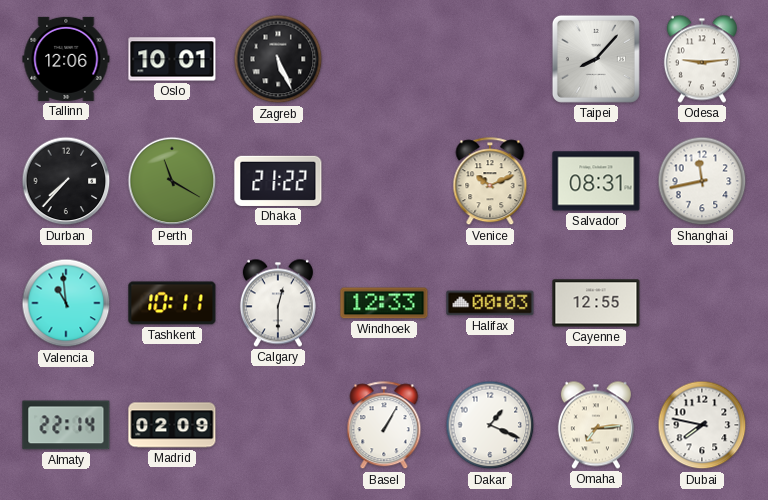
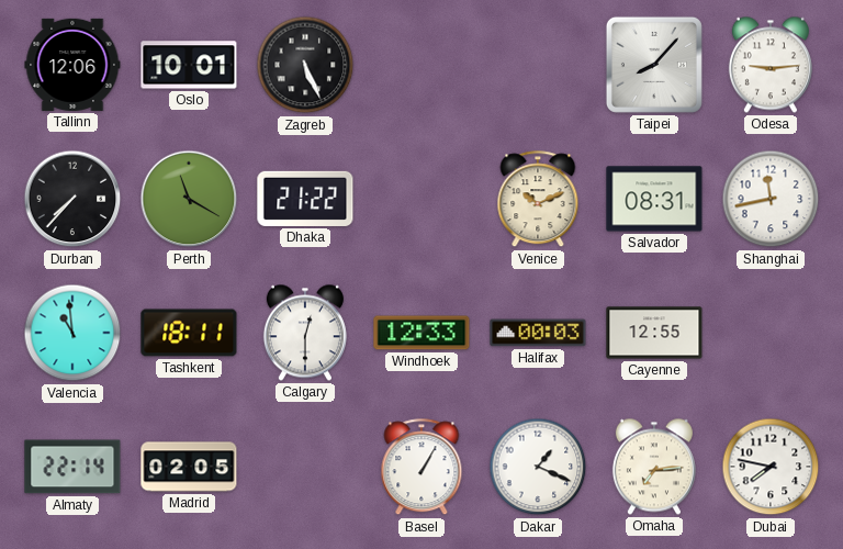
Tashkent: 10:11 -> 18:11
Madrid: 02:09 -> 02:05
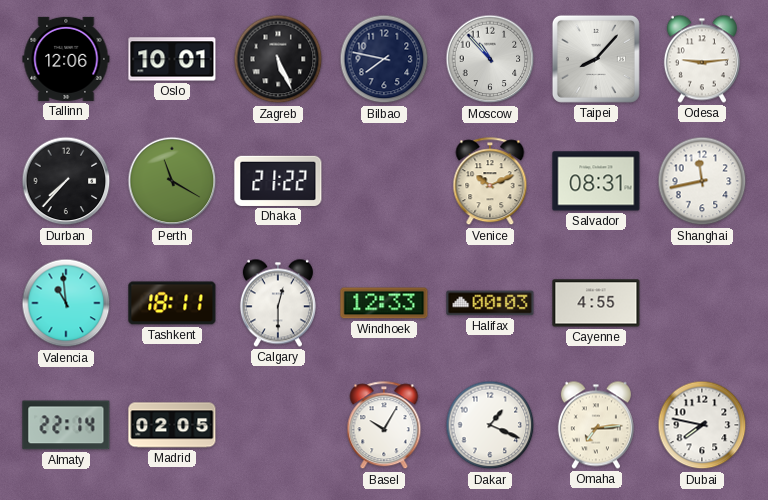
Bilbao: none -> 7:47
Moscow: none -> 10:53
Cayenne: 12:55 -> 4:55
Basel: 1:05 -> 10:05
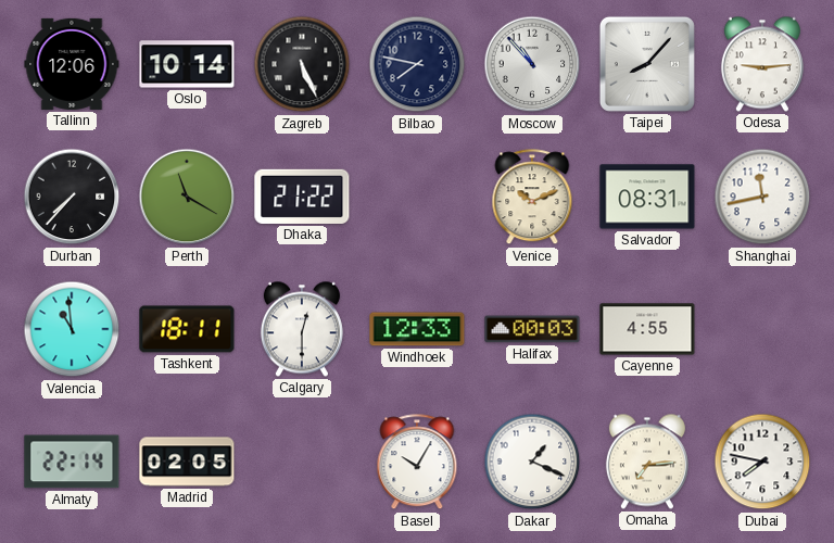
Oslo: 10:01 -> 10:14
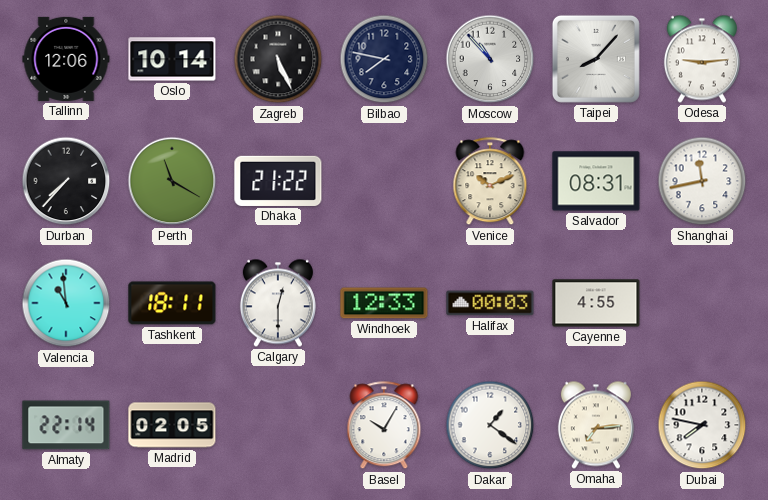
Dakar: 1:19 -> 1:21
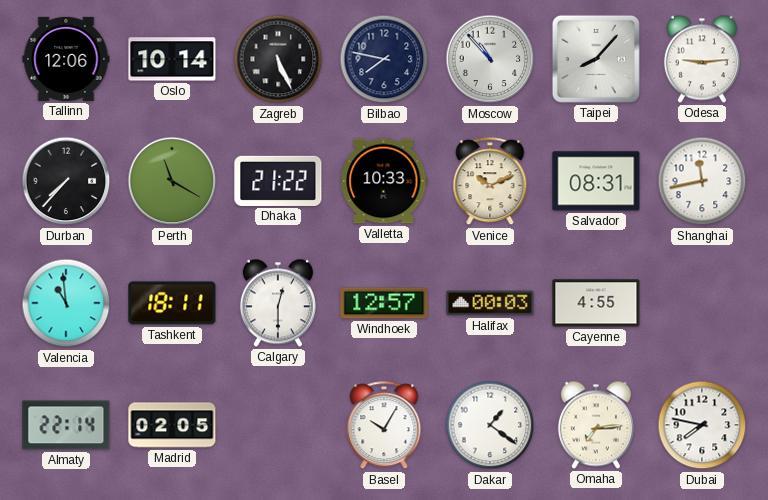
Valletta: none -> 10:33
Windhoek: 12:33 -> 12:57
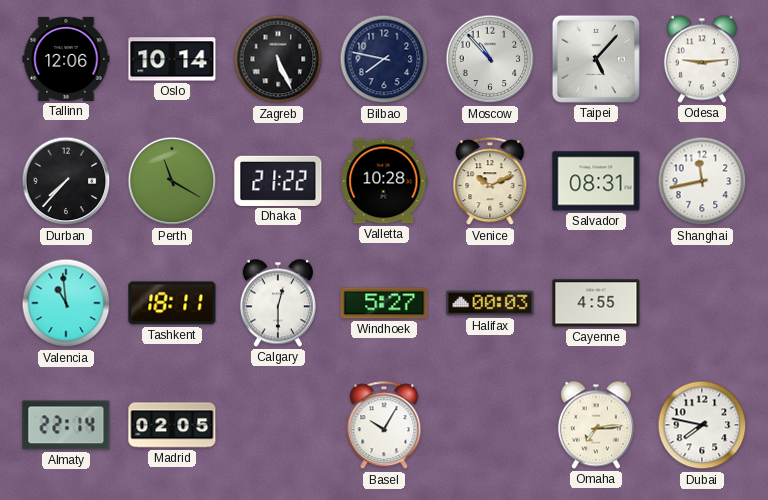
Taipei: 8:07 -> 5:07
Valletta: 10:33 -> 10:28
Windhoek: 12:57 -> 5:27
Dakar: 1:21 -> none
